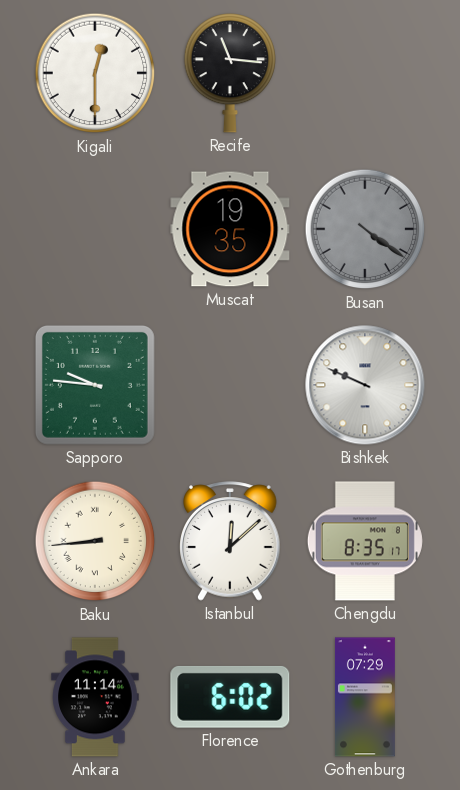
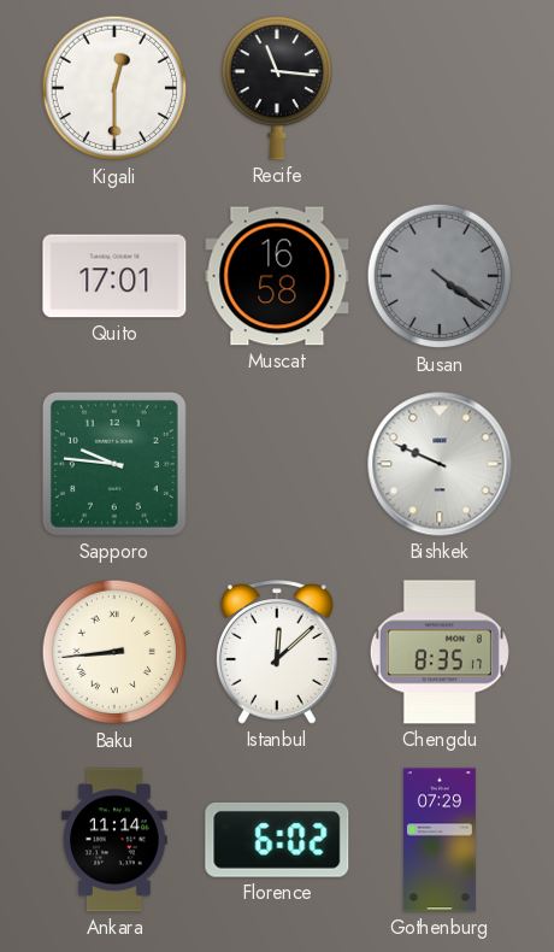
Quito: none -> 17:01
Muscat: 19:35 -> 16:58
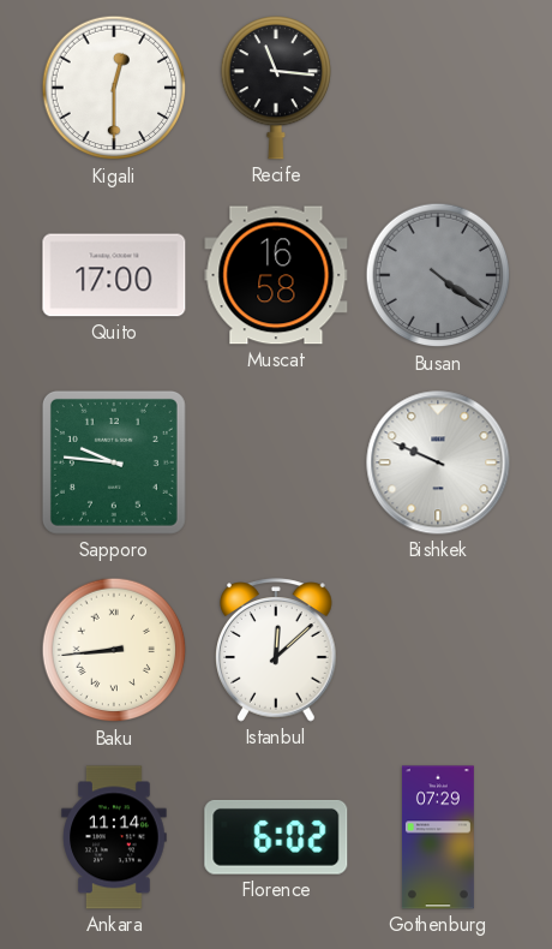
Quito: 17:01 -> 17:00
Chengdu: 8:35 -> none
